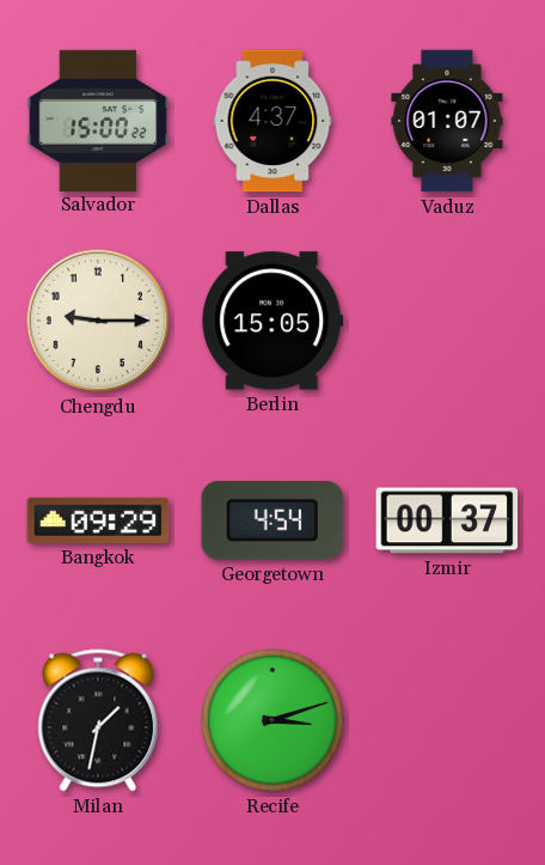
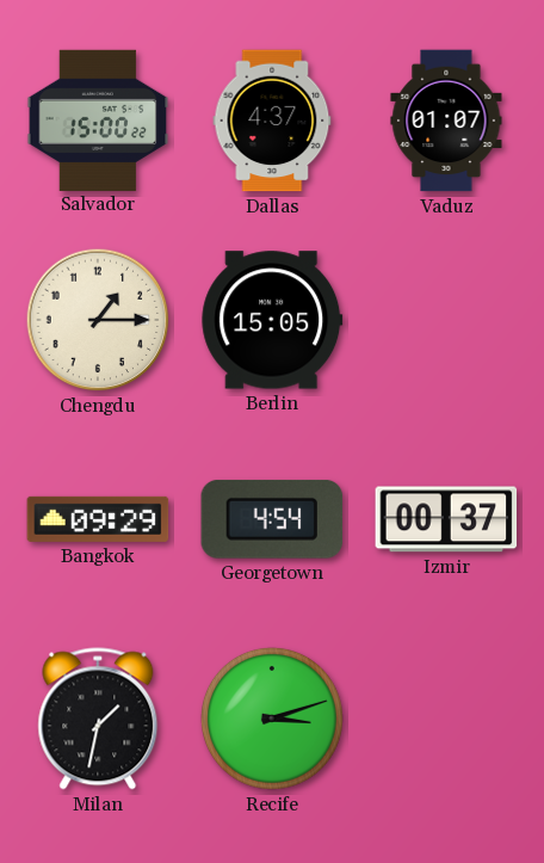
Chengdu: 9:15 -> 1:15
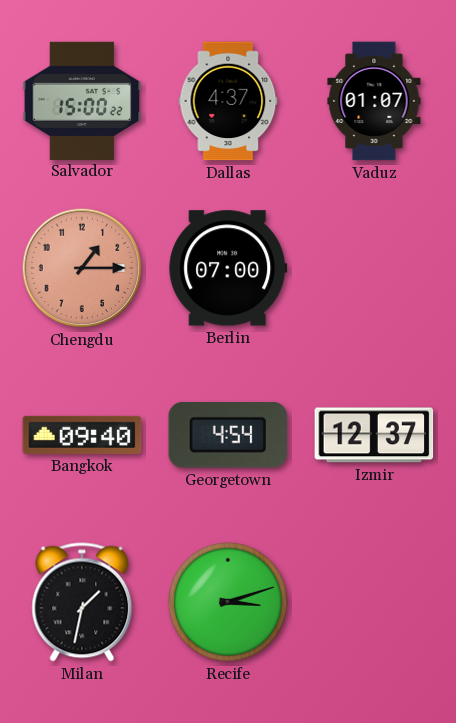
Chengdu dial: cream -> salmon
Berlin: 15:05 -> 07:00
Bangkok: 09:29 -> 09:40
Izmir: 00:37 -> 12:37
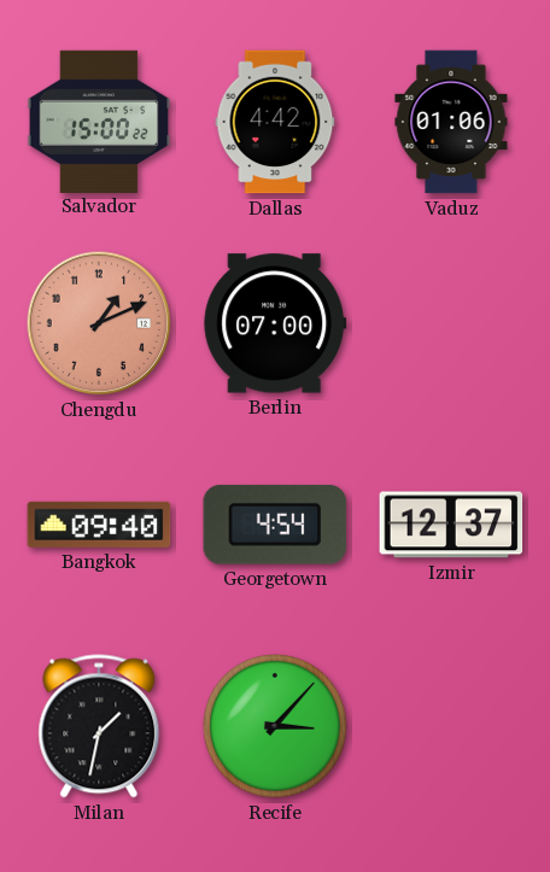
Dallas: 4:37 -> 4:42
Vaduz: 01:07 -> 01:06
Chengdu: 1:15 -> 1:11
Recife: 3:12 -> 3:07
